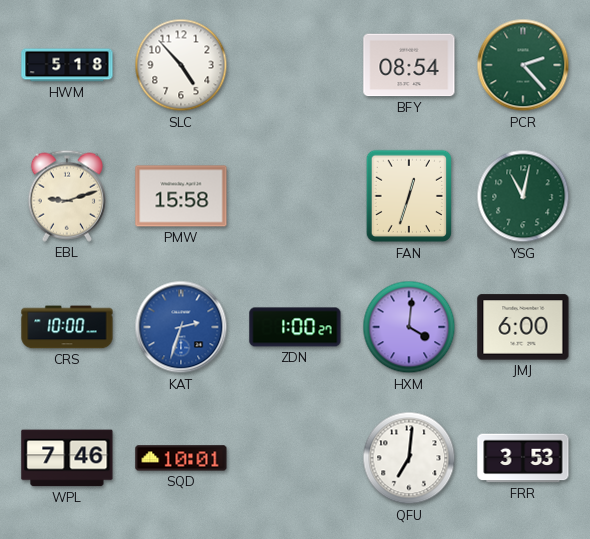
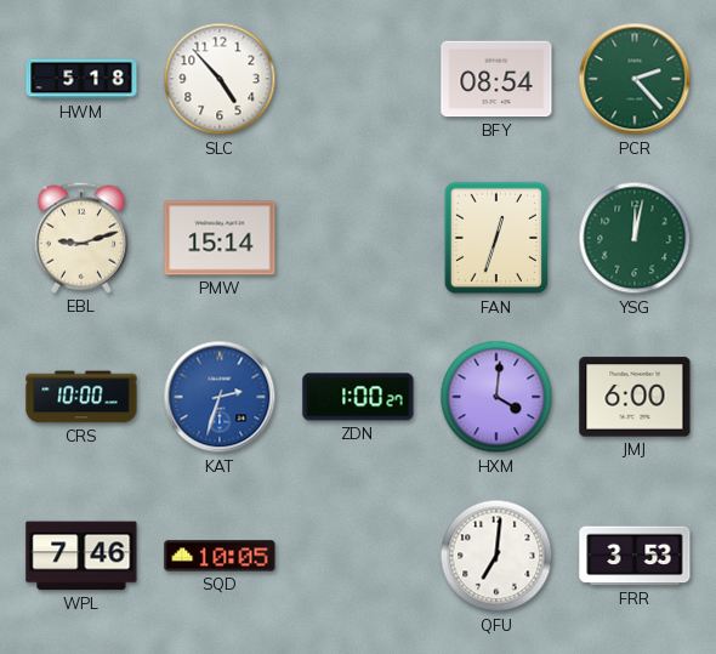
PMW: 15:58 -> 15:14
YSG: 11:02 -> 12:02
SQD: 10:01 -> 10:05
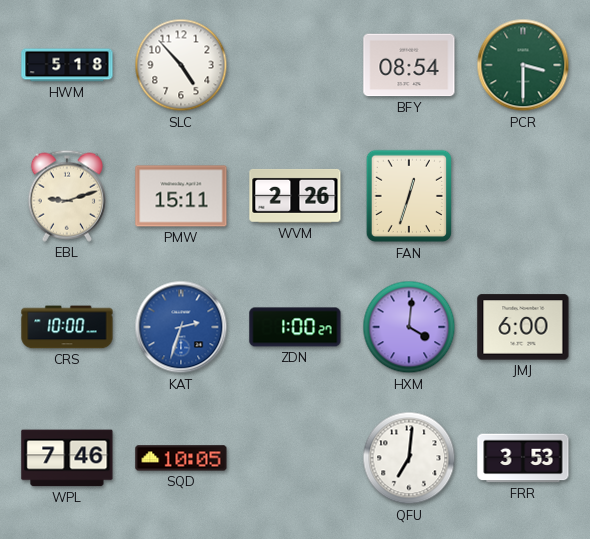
PCR: 2:23 -> 3:30
PMW: 15:14 -> 15:11
WVM: none -> 2:26
YSG: 12:02 -> none
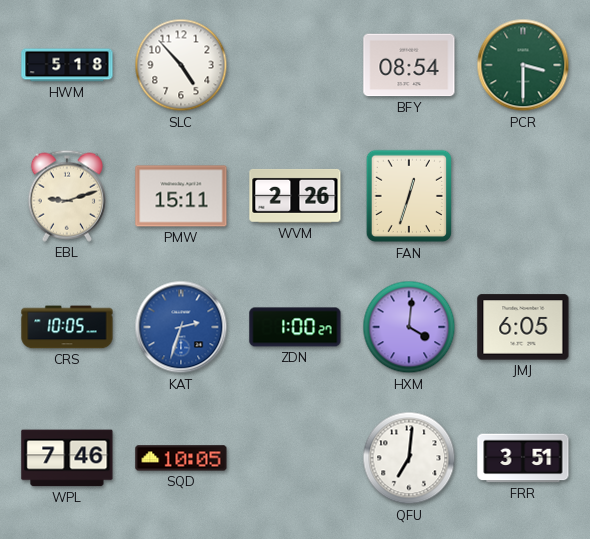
CRS: 10:00 -> 10:05
JMJ: 6:00 -> 6:05
FRR: 3:53 -> 3:51
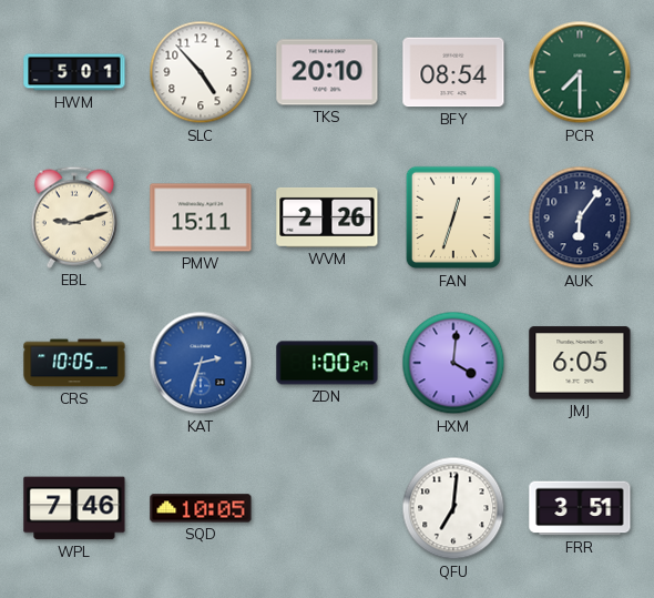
HWM: 5:18 -> 5:01
TKS: none -> 20:10
PCR: 3:30 -> 7:30
AUK: none -> 6:06
